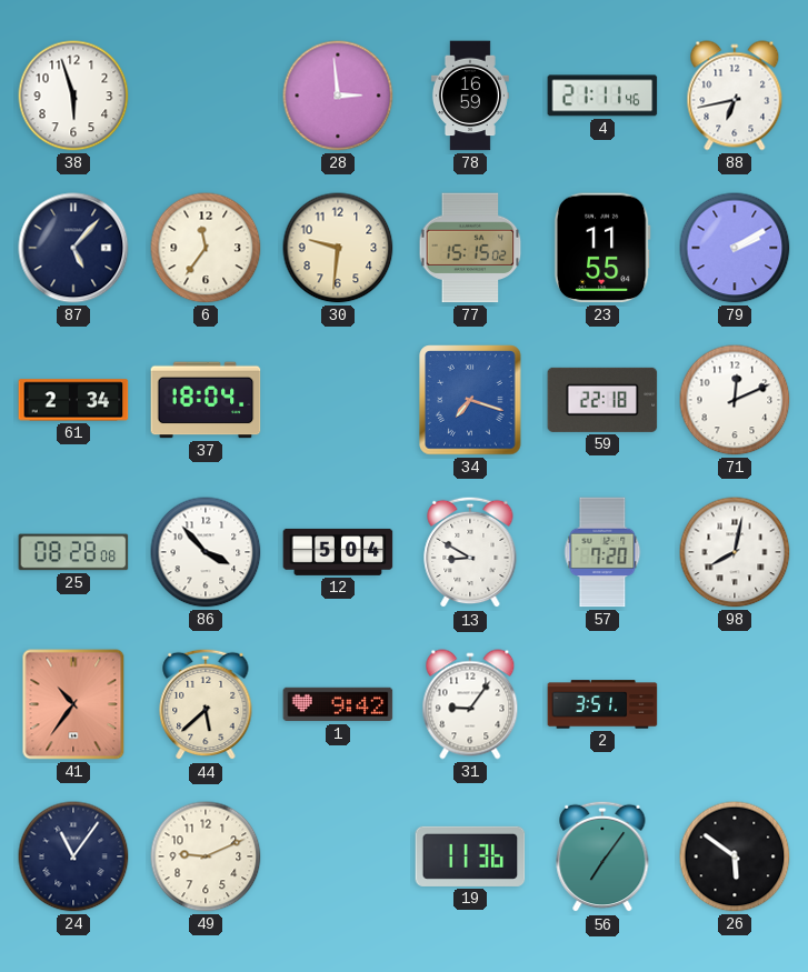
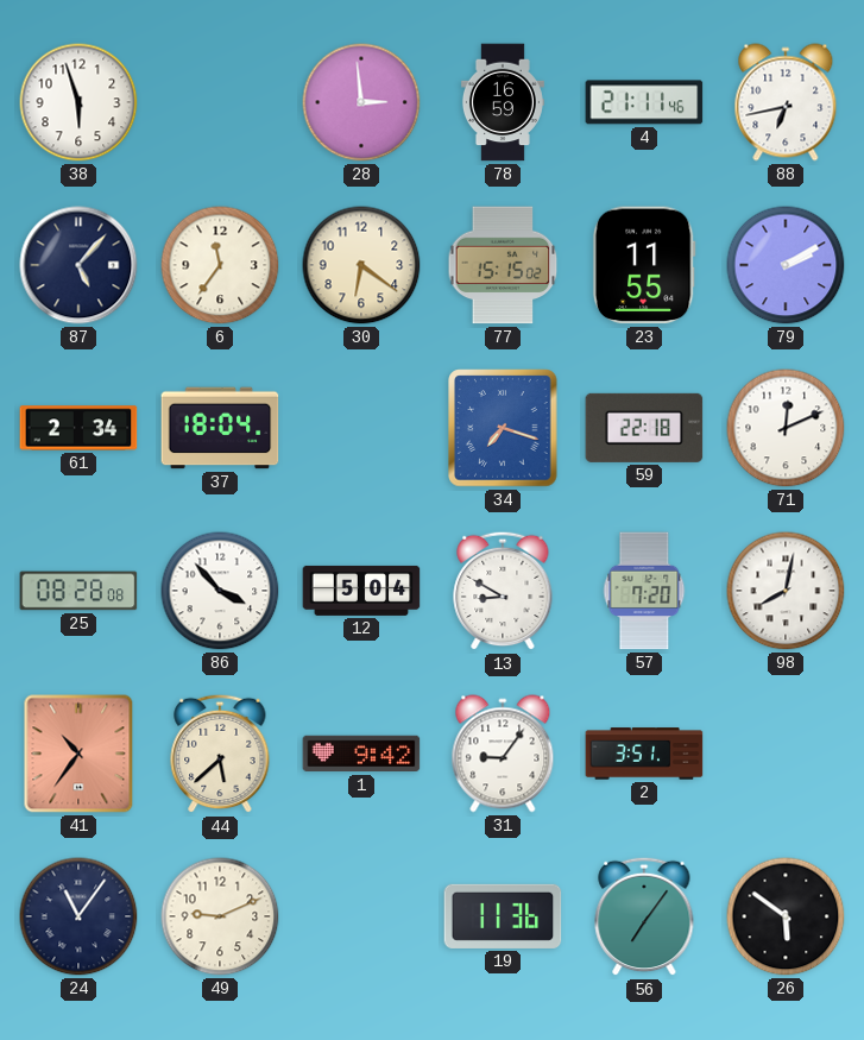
30: 9:31 -> 6:21
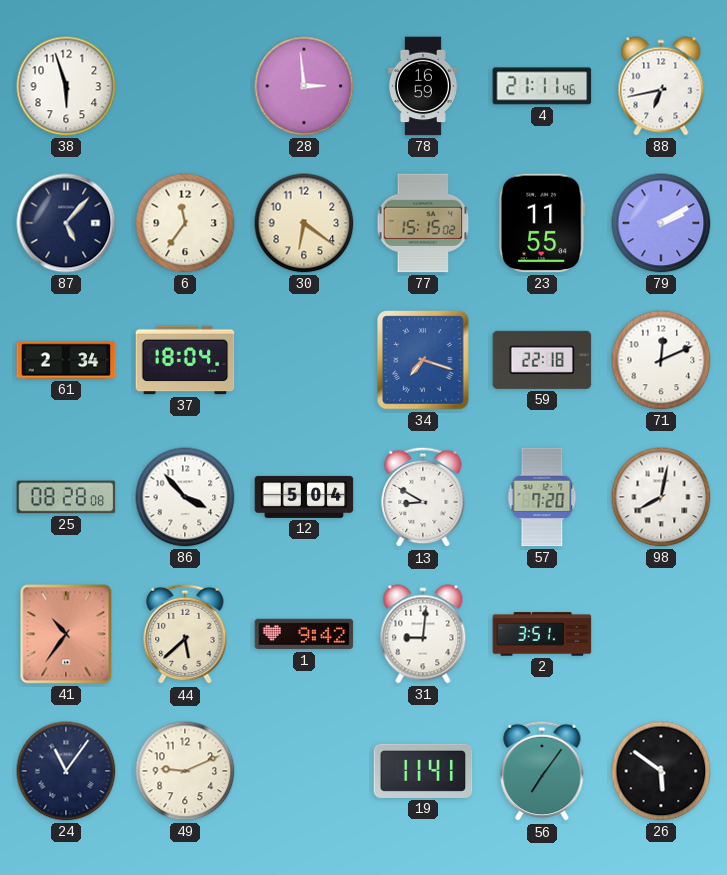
31: 9:06 -> 9:01
19: 11:36 -> 11:41
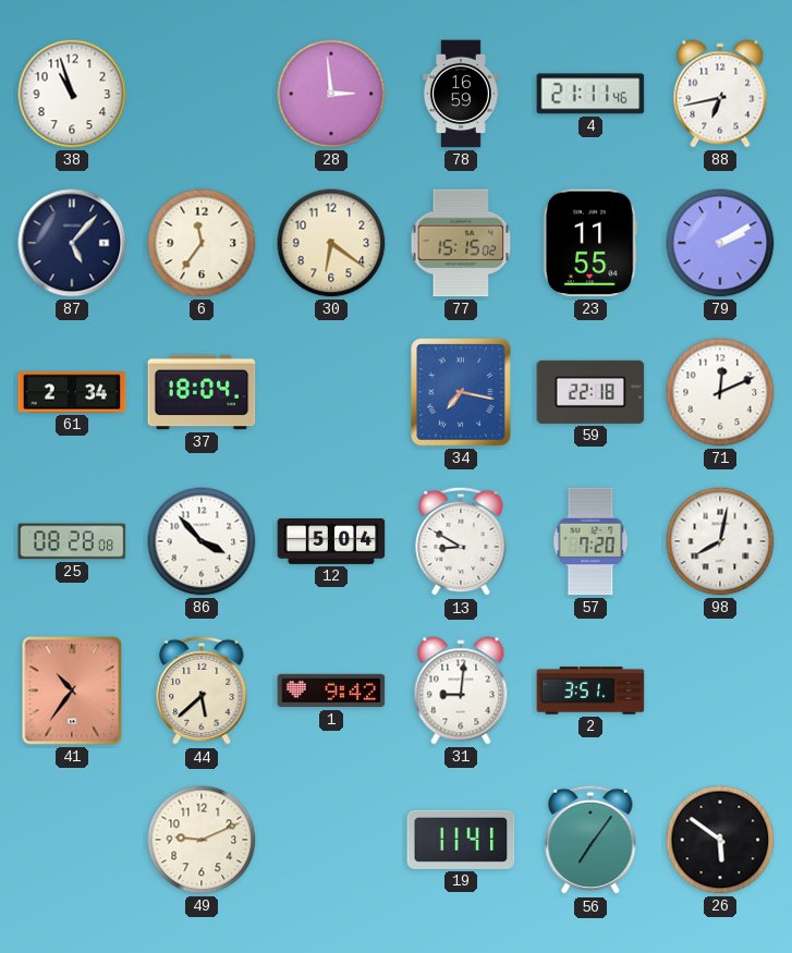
38: 5:57 -> 10:57
34: 7:18 -> 7:17
24: 11:06 -> none
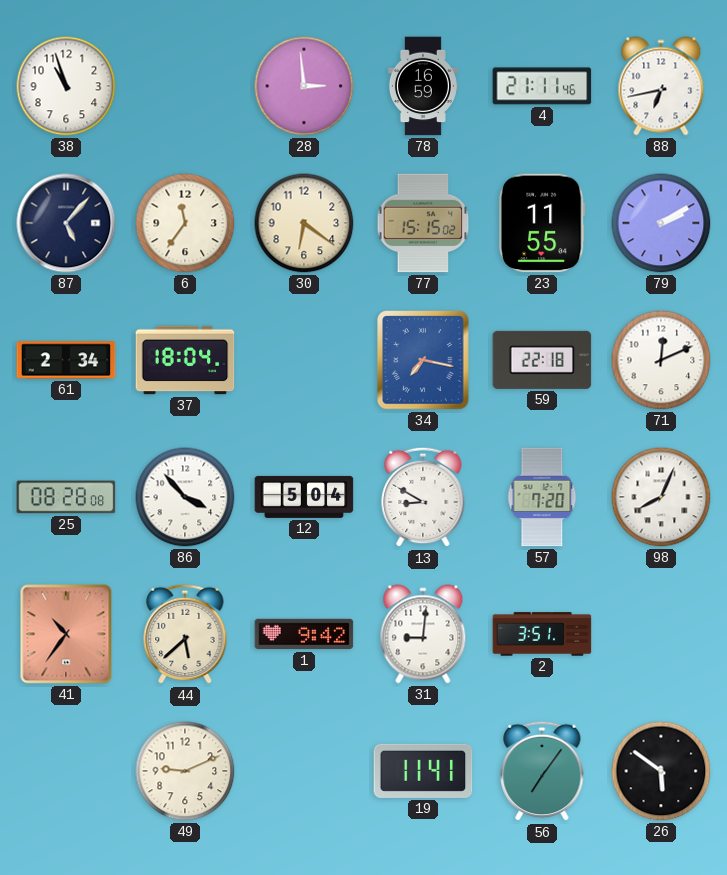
98: 8:02 -> 8:04
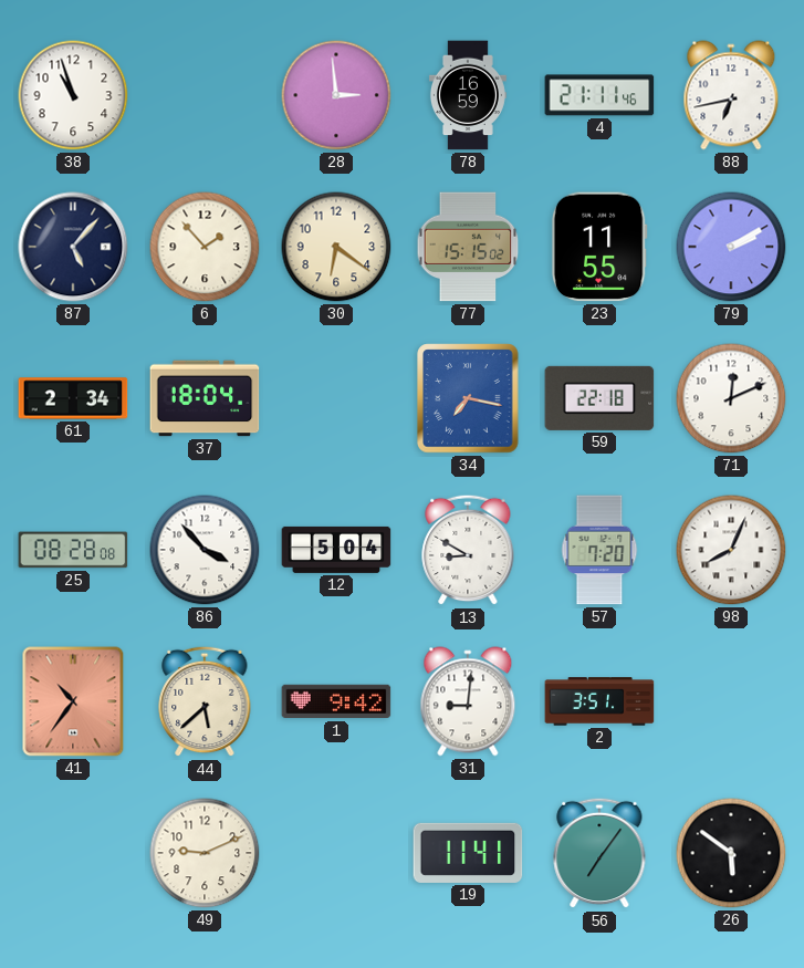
6: 11:36 -> 1:53
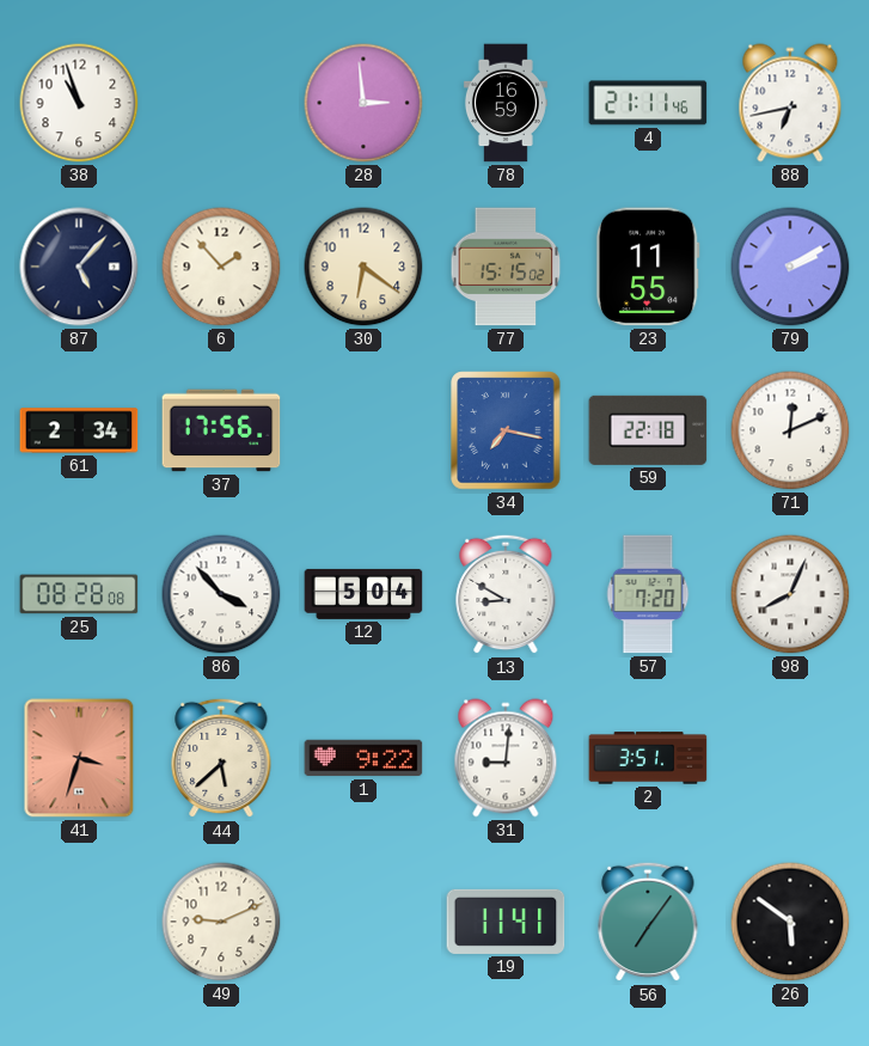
37: 18:04 -> 17:56
41: 10:36 -> 3:33
1: 9:42 -> 9:22
